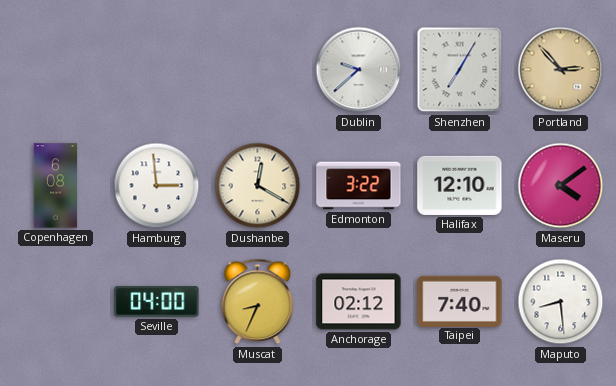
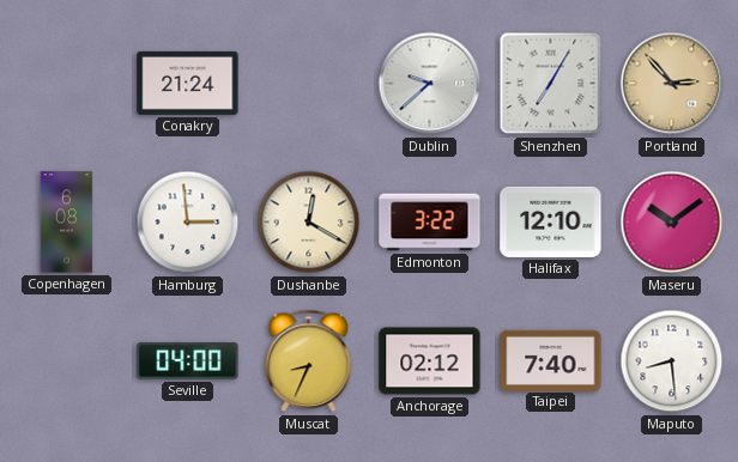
Conakry: none -> 21:24
Maseru: 4:09 -> 10:09
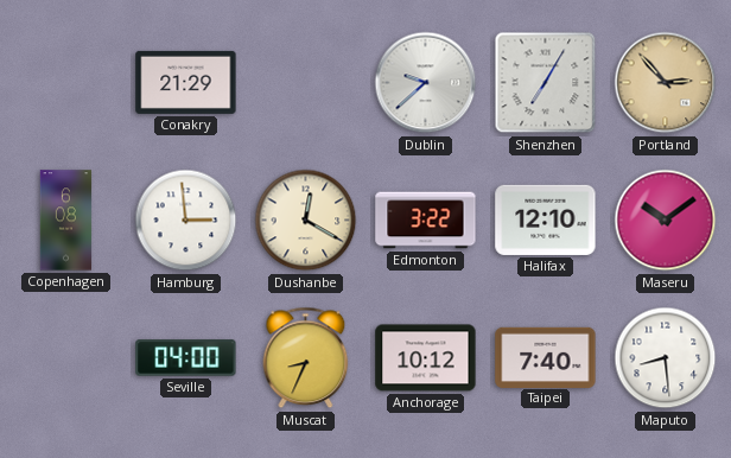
Conakry: 21:24 -> 21:29
Anchorage: 02:12 -> 10:12
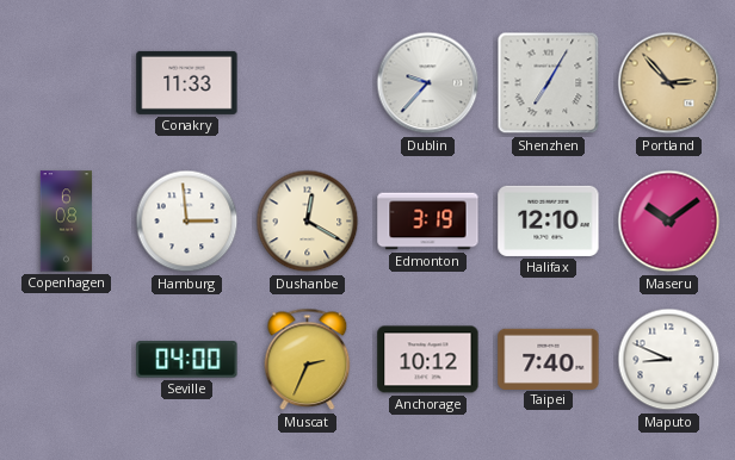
Conakry: 21:29 -> 11:33
Dublin: 9:38 -> 9:37
Edmonton: 3:22 -> 3:19
Muscat: 8:34 -> 2:34
Maputo: 8:29 -> 8:49
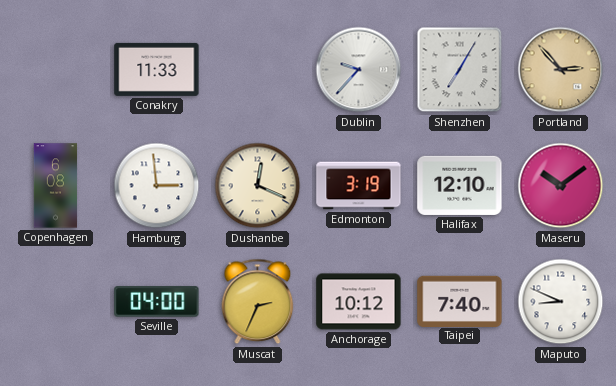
Dushanbe: 12:20 -> 12:19
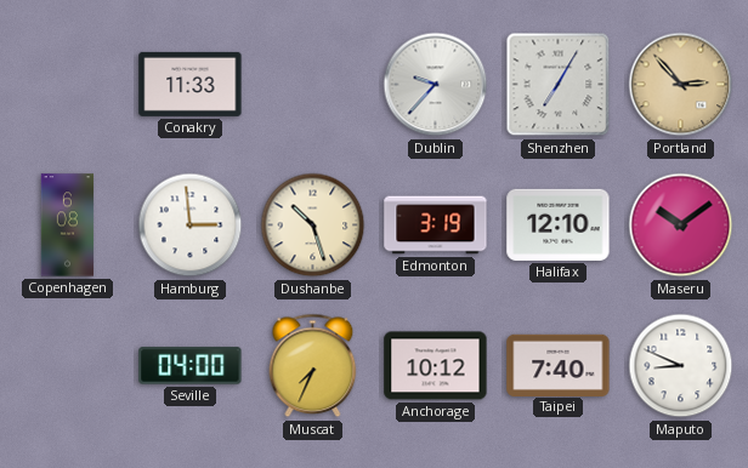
Dushanbe: 12:19 -> 10:27
Muscat: 2:34 -> 7:34
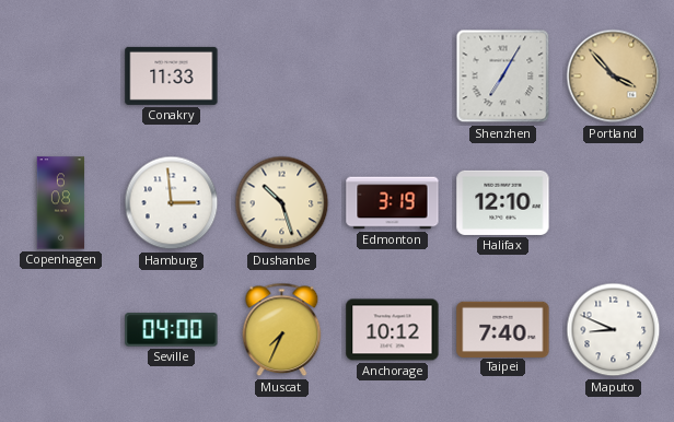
Dublin: 9:37 -> none
Portland: 2:53 -> 3:53
Maseru: 10:09 -> none
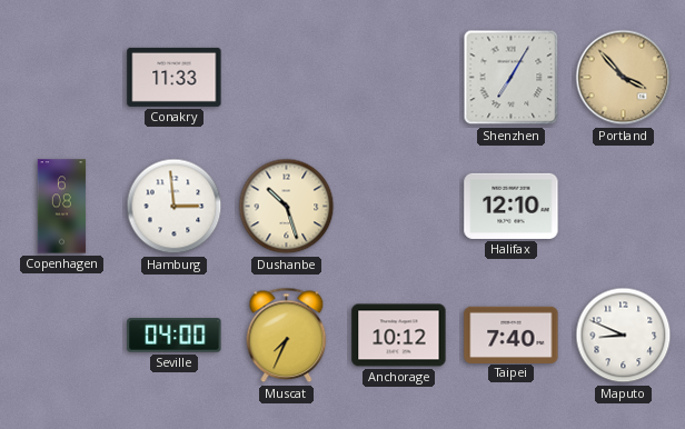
Edmonton: 3:19 -> none
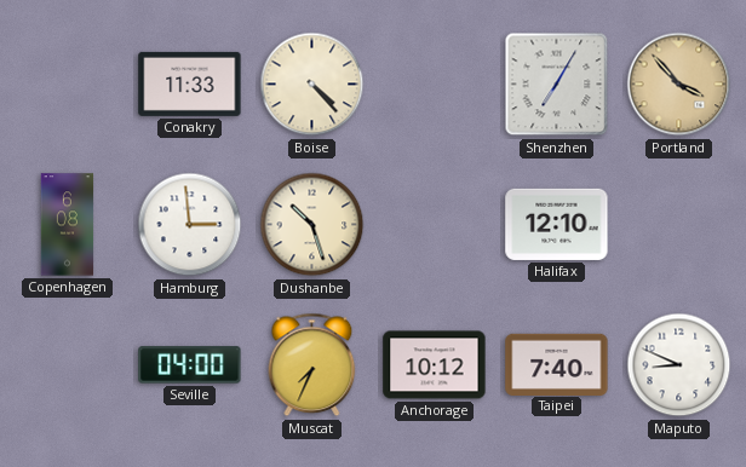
Boise: none -> 4:23
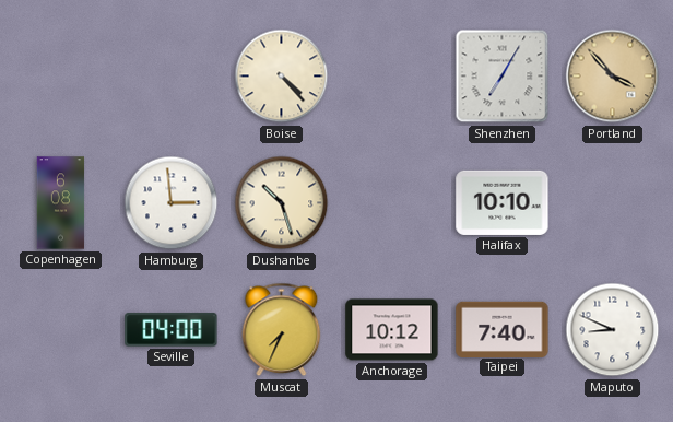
Conakry: 11:33 -> none
Halifax: 12:10 -> 10:10
